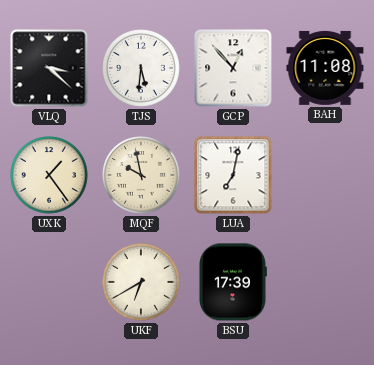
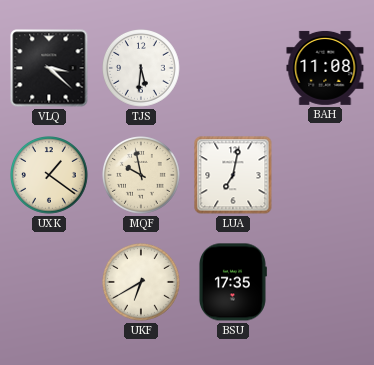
GCP: 12:53 -> none
UXK: 1:24 -> 1:21
BSU: 17:39 -> 17:35
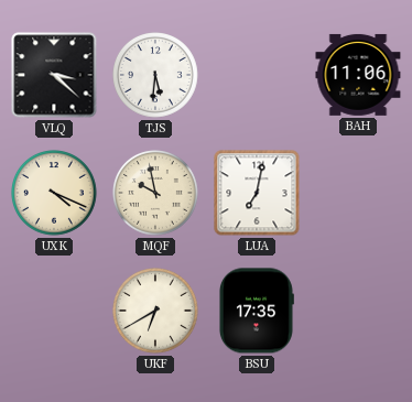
BAH: 11:08 -> 11:06
UXK: 1:21 -> 4:19
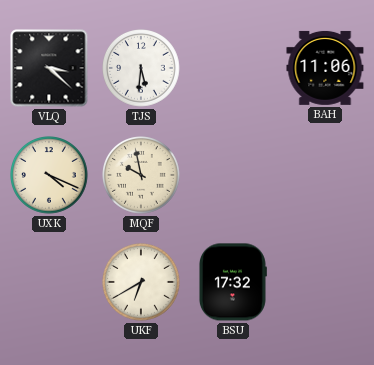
LUA: 7:02 -> none
BSU: 17:35 -> 17:32
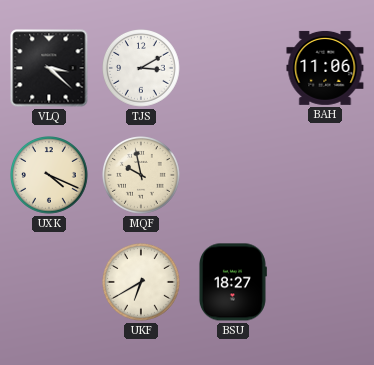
TJS: 5:31 -> 3:10
BSU: 17:32 -> 18:27
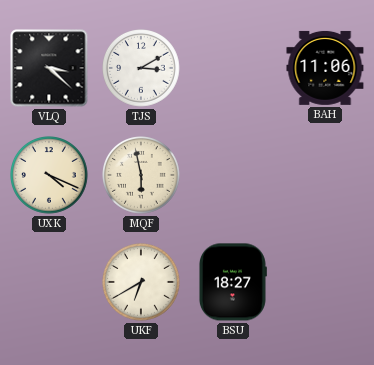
MQF: 9:58 -> 5:58
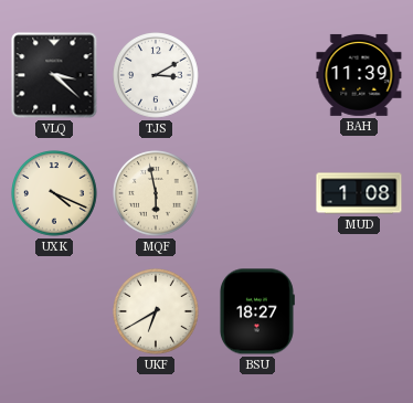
BAH: 11:06 -> 11:39
MUD: none -> 1:08
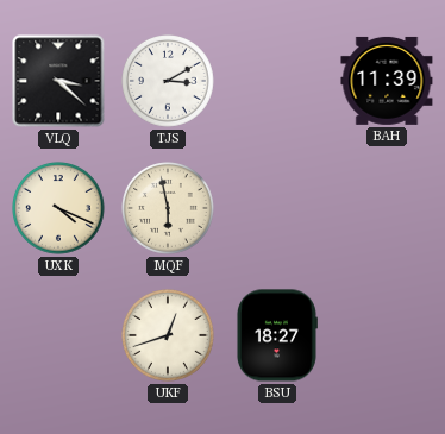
MUD: 1:08 -> none
UKF: 6:40 -> 12:42
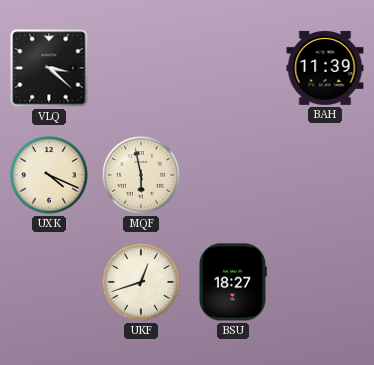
TJS: 3:10 -> none
